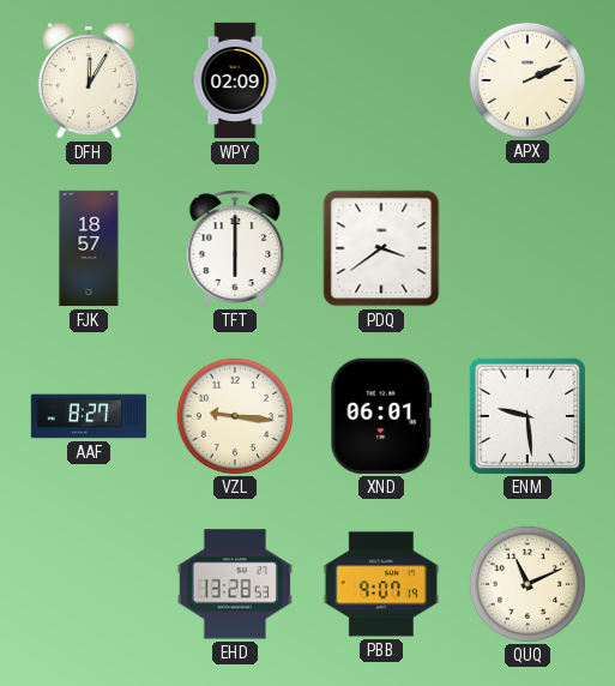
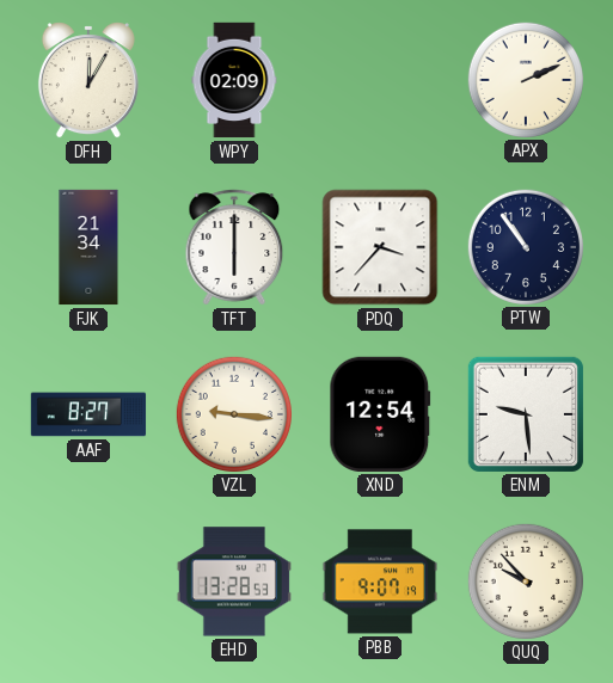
FJK: 18:57 -> 21:34
PDQ: 3:39 -> 3:37
PTW: none -> 10:54
XND: 06:01 -> 12:54
QUQ: 11:11 -> 9:53
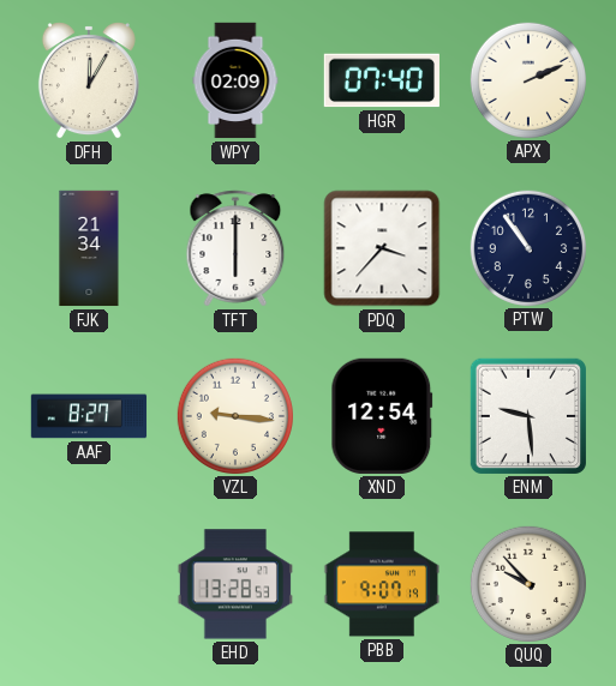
HGR: none -> 07:40
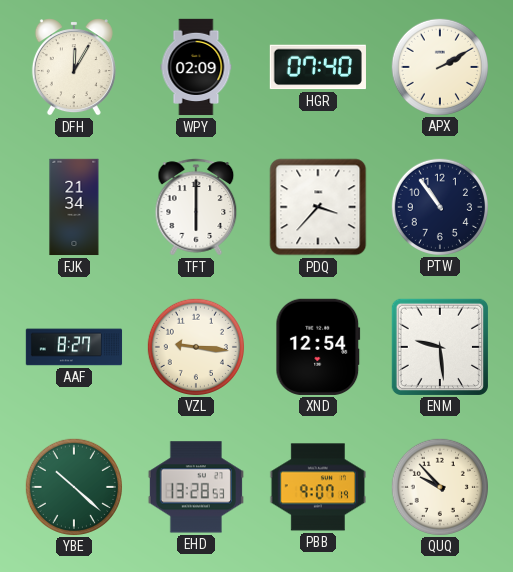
APX: 2:11 -> 2:10
YBE: none -> 10:22
